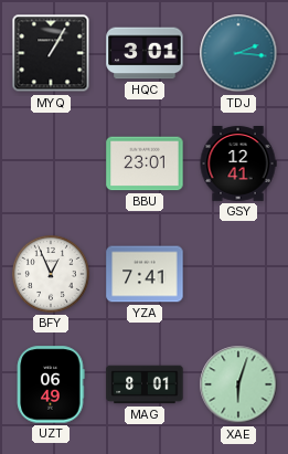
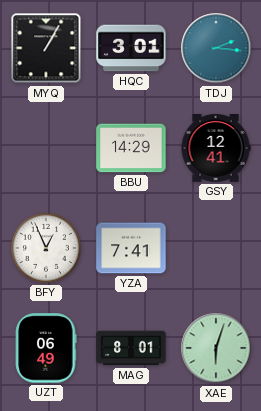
BBU: 23:01 -> 14:29
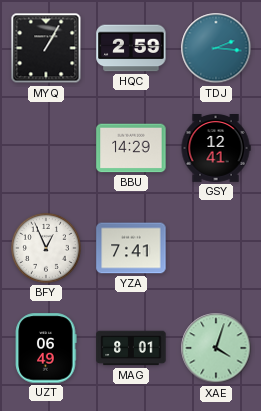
HQC: 3:01 -> 2:59
XAE: 6:03 -> 4:03
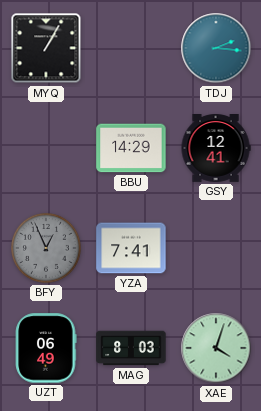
HQC: 2:59 -> none
BFY dial: white -> grey
MAG: 8:01 -> 8:03
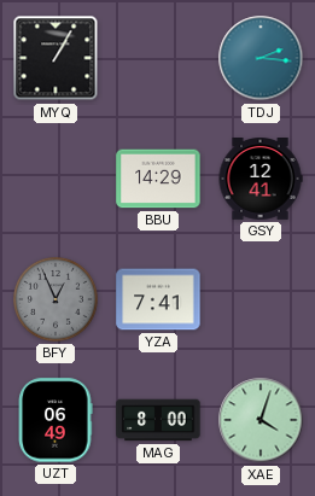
MAG: 8:03 -> 8:00
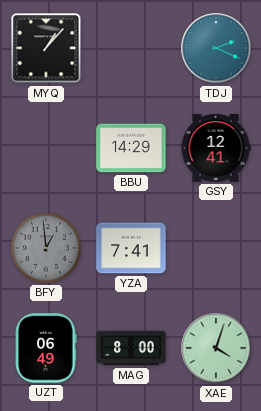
MYQ: 1:05 -> 1:07
TDJ: 2:16 -> 2:19
BFY: 12:56 -> 12:59
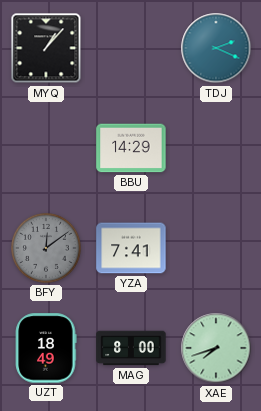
GSY: 12:41 -> none
BFY: 12:59 -> 12:09
UZT: 06:49 -> 18:49
XAE: 4:03 -> 7:42
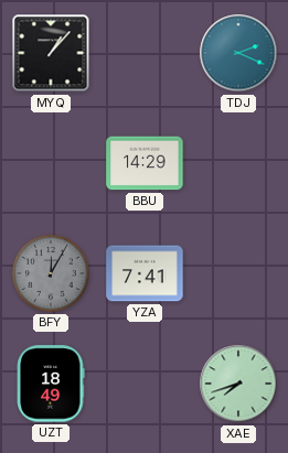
BFY: 12:09 -> 12:05
MAG: 8:00 -> none
